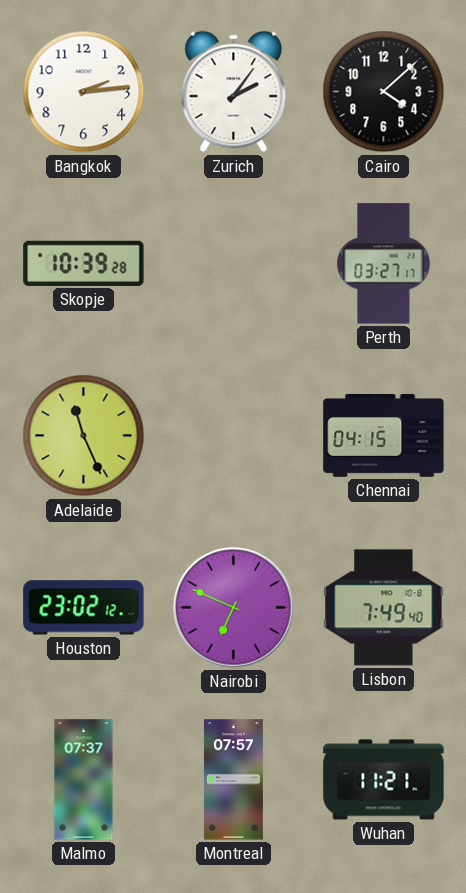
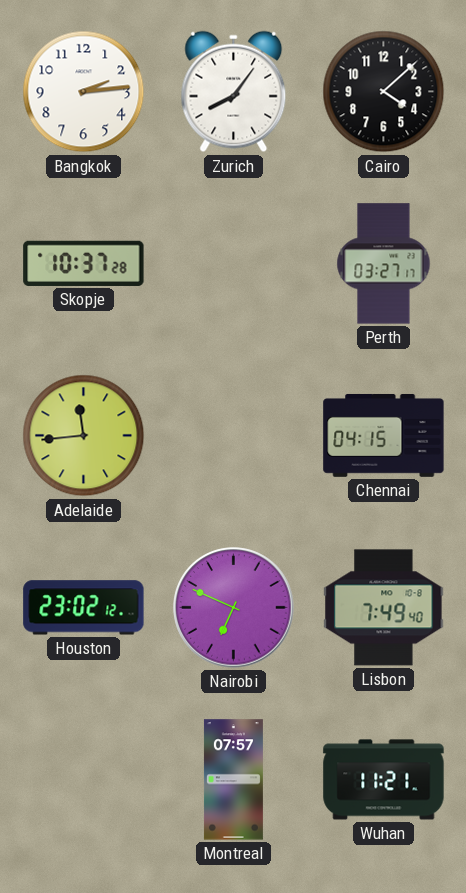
Zurich: 2:06 -> 8:06
Skopje: 10:39 -> 10:37
Adelaide: 11:26 -> 11:44
Malmo: 07:37 -> none
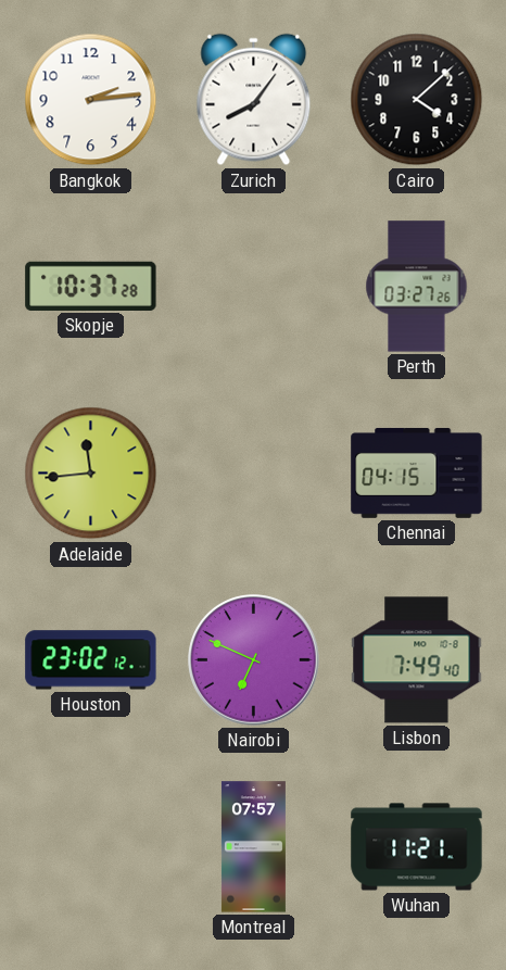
Perth: 03:27:17 -> 03:27:26
